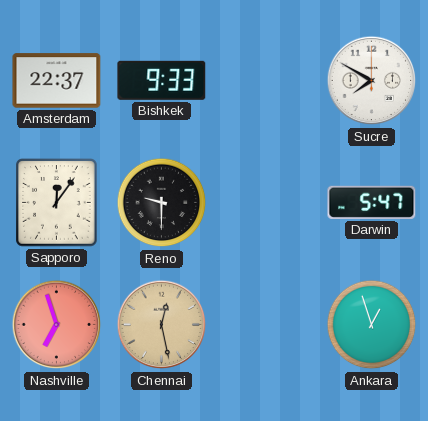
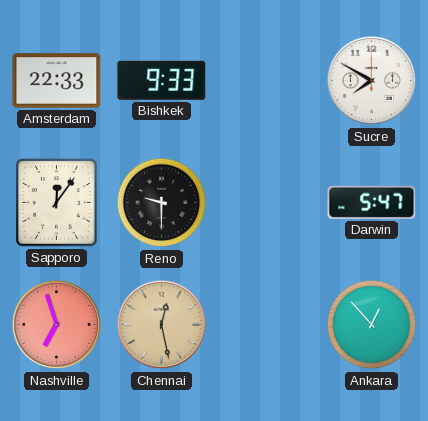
Amsterdam: 22:37 -> 22:33
Ankara: 12:57 -> 12:53
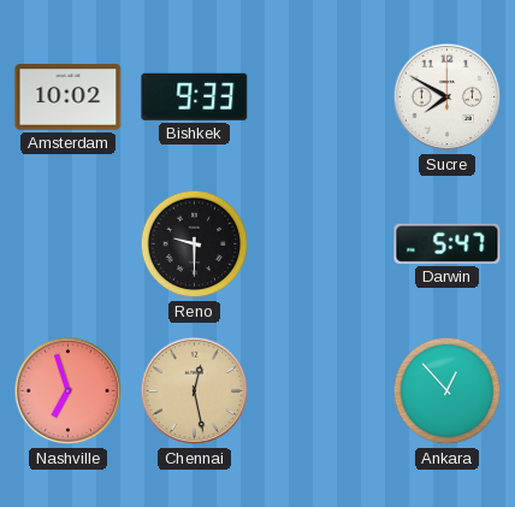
Amsterdam: 22:33 -> 10:02
Sapporo: 12:06 -> none
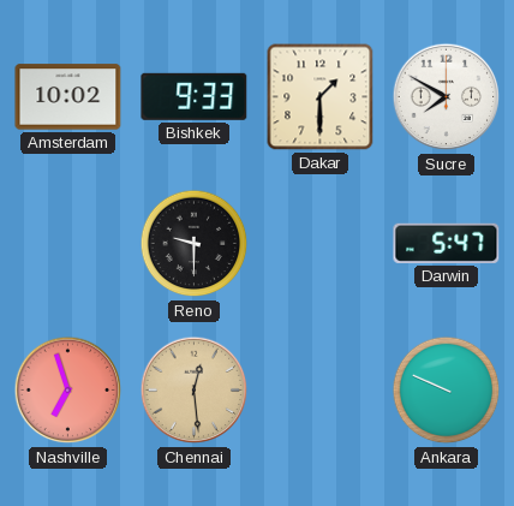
Dakar: none -> 1:30
Chennai: 12:28 -> 12:29
Ankara: 12:53 -> 9:49
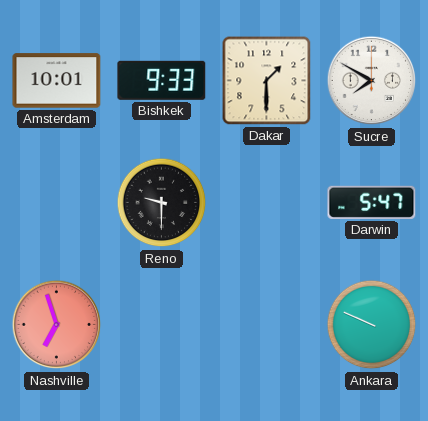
Amsterdam: 10:02 -> 10:01
Chennai: 12:29 -> none
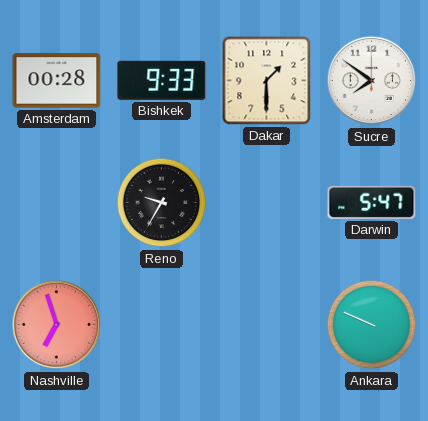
Amsterdam: 10:01 -> 00:28
Sucre: 7:50 -> 7:51
Reno: 9:30 -> 9:35
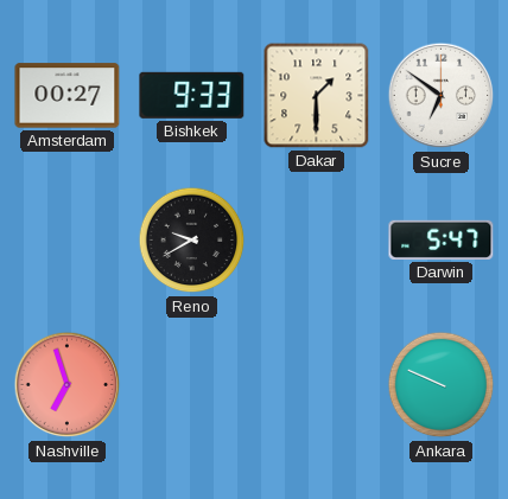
Amsterdam: 00:28 -> 00:27
Sucre: 7:51 -> 6:51
Reno: 9:35 -> 9:40
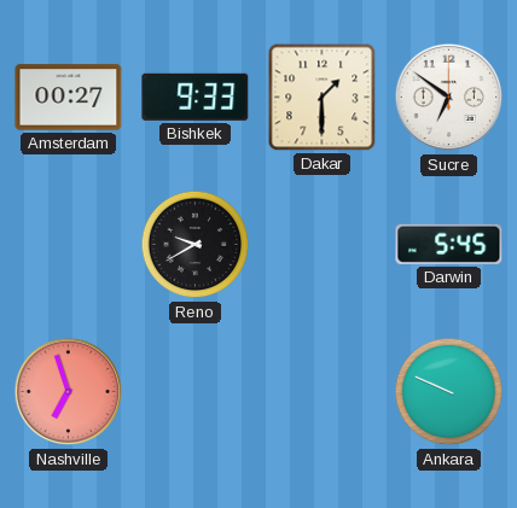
Darwin: 5:47 -> 5:45
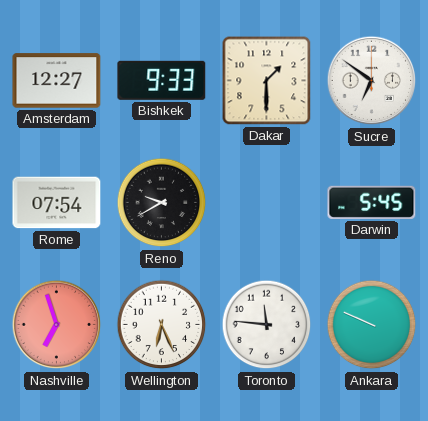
Amsterdam: 00:27 -> 12:27
Rome: none -> 07:54
Wellington: none -> 6:26
Toronto: none -> 11:46
